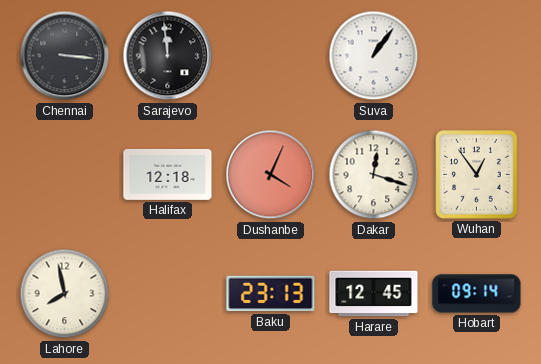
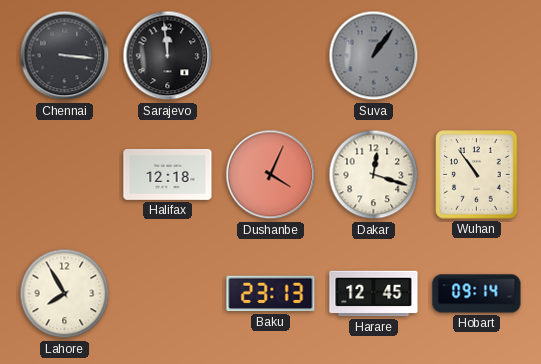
Suva dial: white -> grey
Wuhan: 12:54 -> 10:54
Lahore: 7:58 -> 7:55
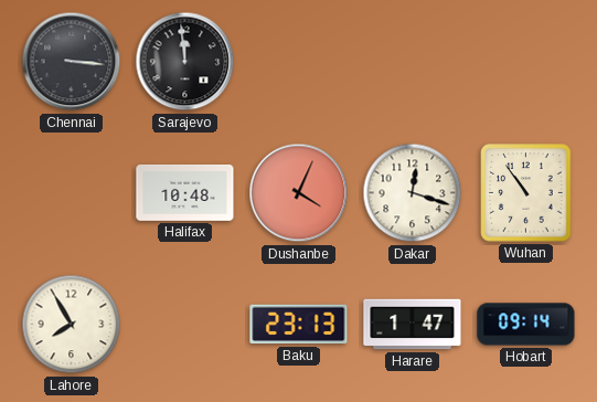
Suva: 1:06 -> none
Halifax: 12:18 -> 10:48
Harare: 12:45 -> 1:47
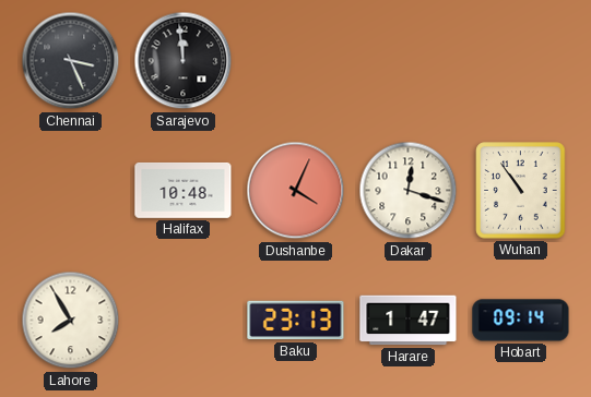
Chennai: 3:16 -> 3:26
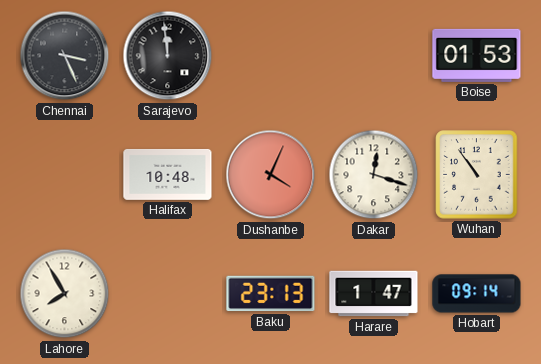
Boise: none -> 01:53
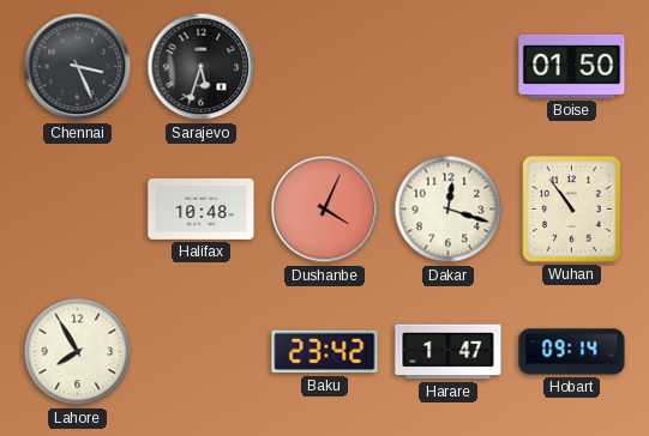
Sarajevo: 11:59 -> 5:33
Boise: 01:53 -> 01:50
Baku: 23:13 -> 23:42
